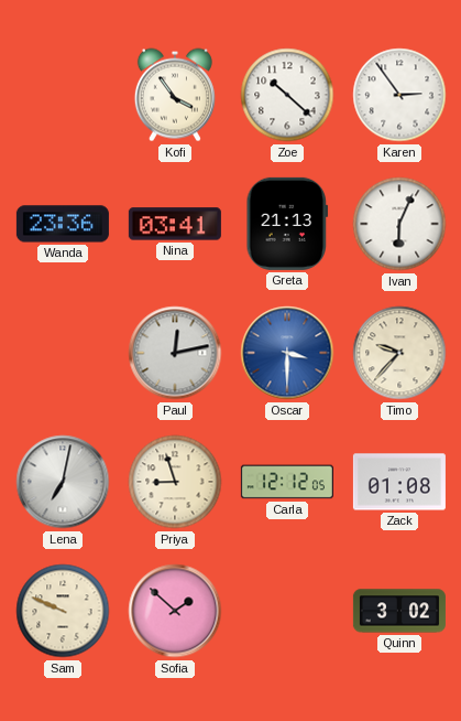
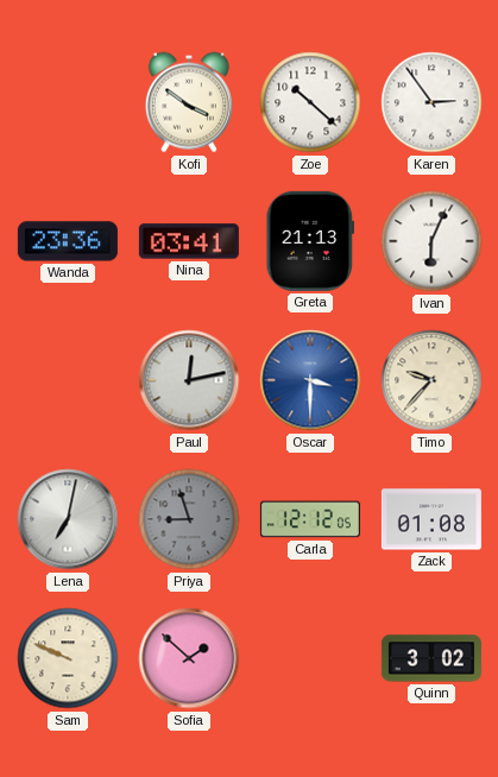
Kofi: 3:54 -> 3:51
Priya dial: cream -> grey
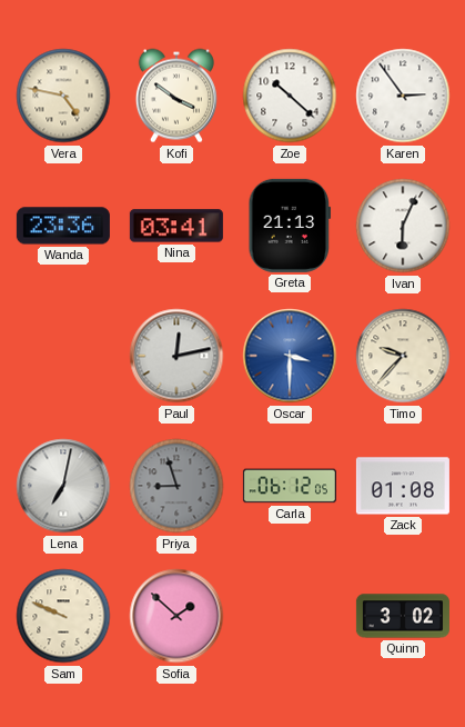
Vera: none -> 4:47
Carla: 12:12 -> 06:12
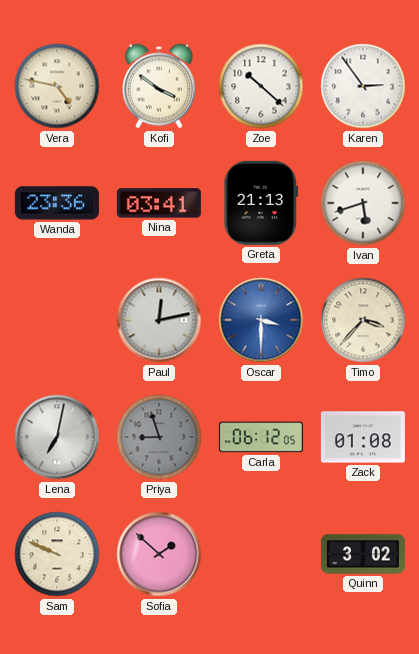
Ivan: 6:04 -> 5:42
Timo: 9:37 -> 3:37
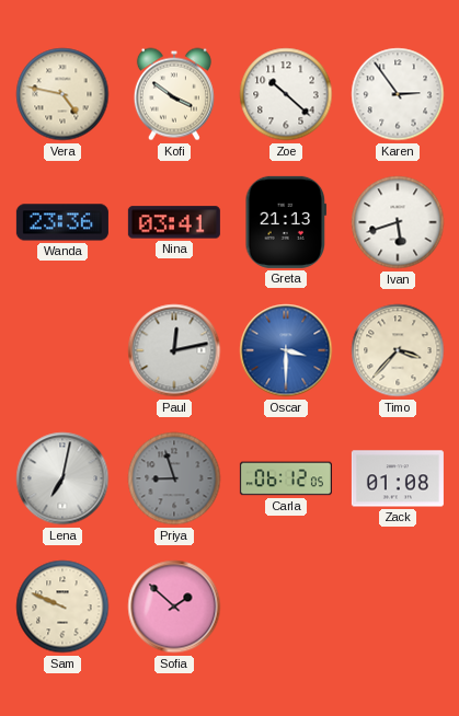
Quinn: 3:02 -> none
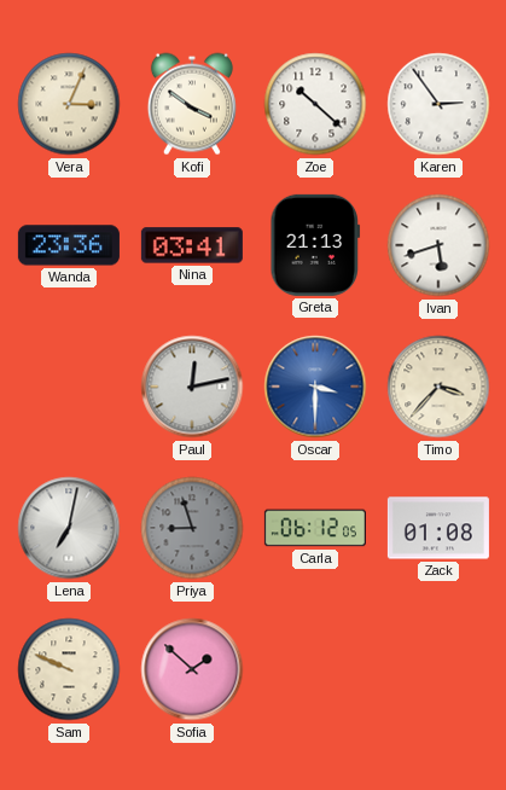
Vera: 4:47 -> 3:04
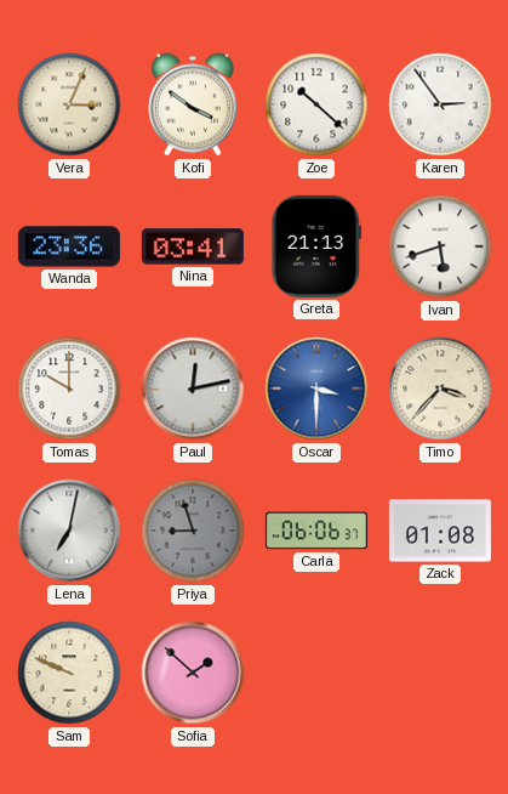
Tomas: none -> 10:00
Carla: 06:12 -> 06:06
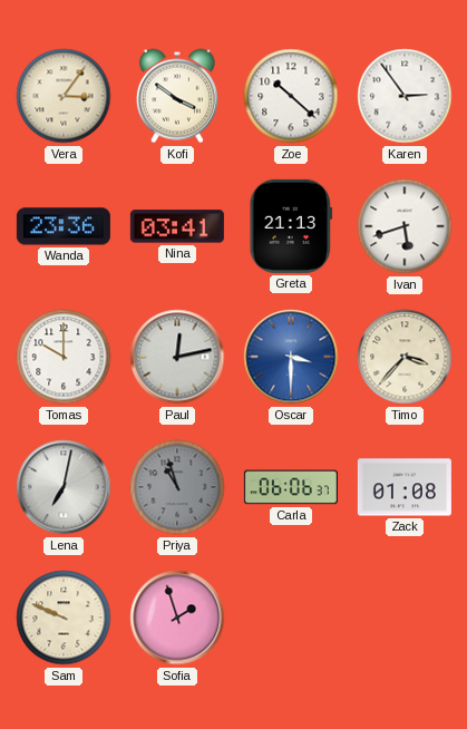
Vera: 3:04 -> 3:06
Priya: 8:57 -> 10:57
Sofia: 1:52 -> 1:57
